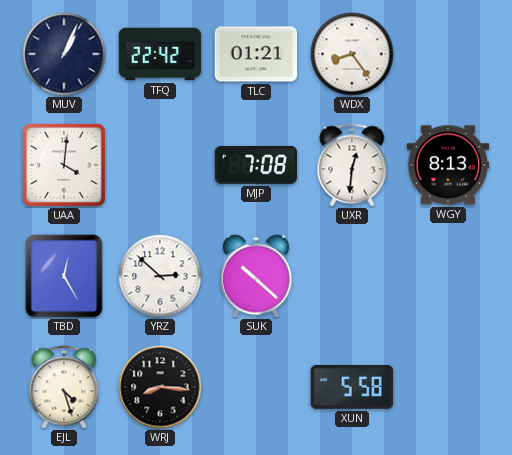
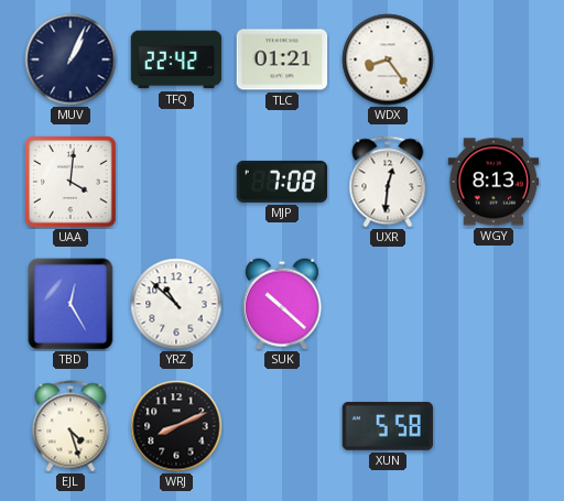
YRZ: 2:52 -> 10:52
WRJ: 8:16 -> 8:11
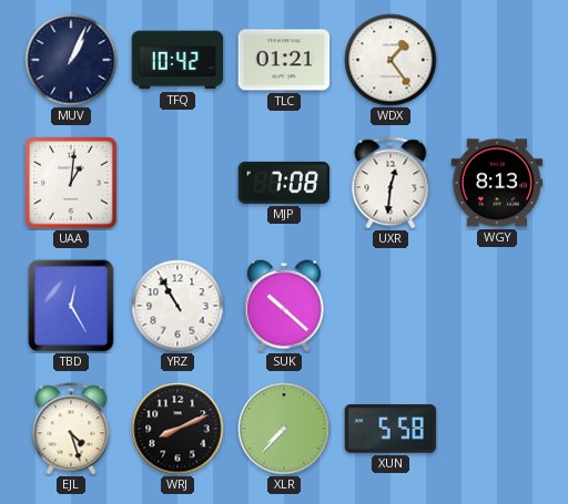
TFQ: 22:42 -> 10:42
WDX: 8:24 -> 1:24
UAA: 4:01 -> 1:01
YRZ: 10:52 -> 10:55
XLR: none -> 7:37
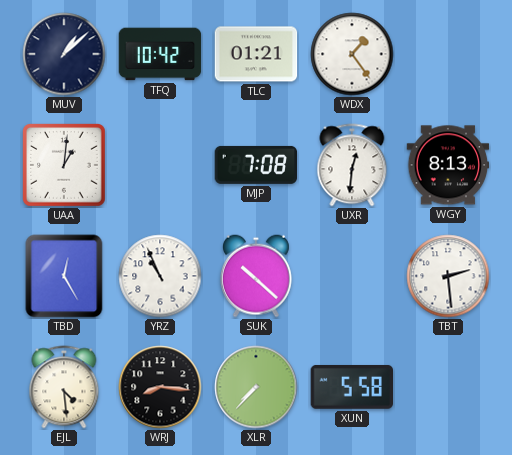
MUV: 1:04 -> 1:08
YRZ: 10:55 -> 10:56
TBT: none -> 2:29
EJL: 4:27 -> 4:29
WRJ: 8:11 -> 8:16
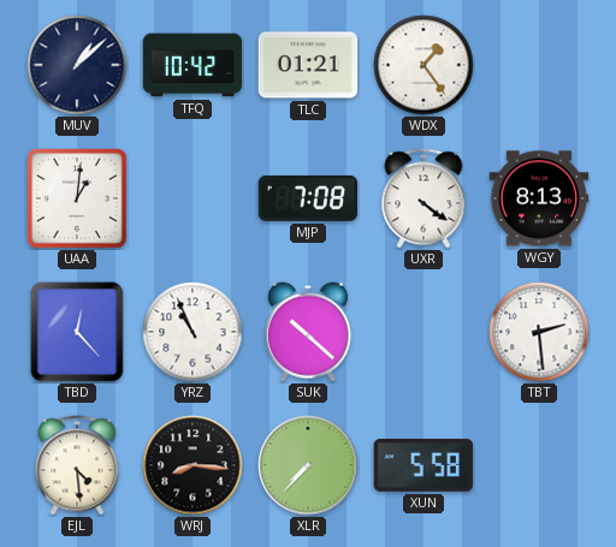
UXR: 12:31 -> 4:21
TBD: 12:25 -> 12:23
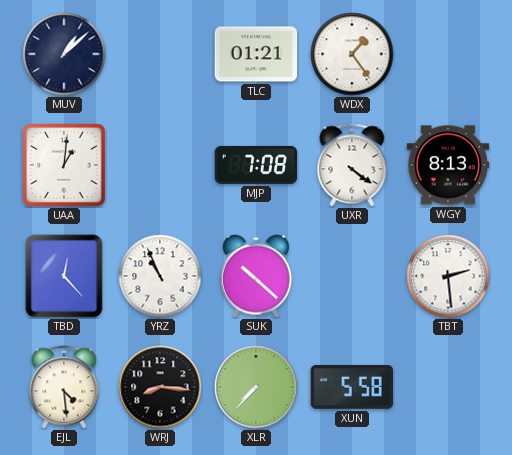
TFQ: 10:42 -> none
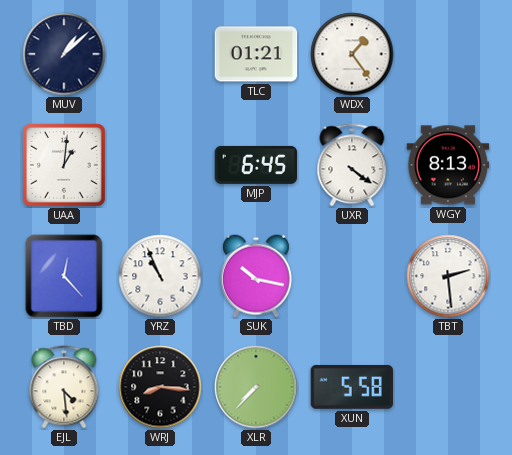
MJP: 7:08 -> 6:45
SUK: 10:22 -> 10:17
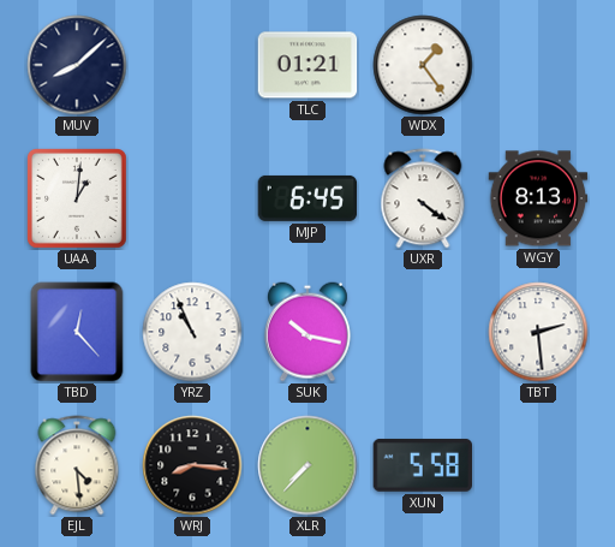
MUV: 1:08 -> 8:08
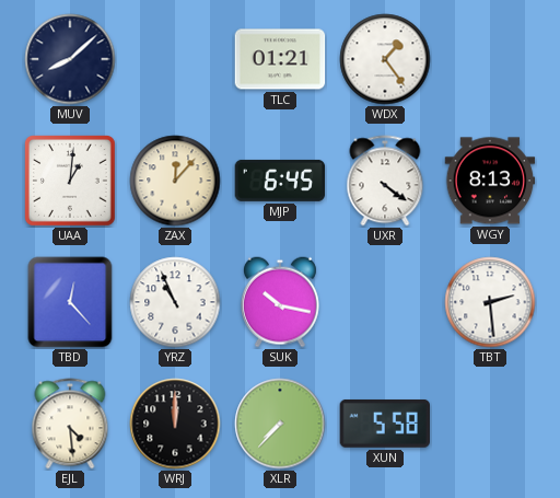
ZAX: none -> 12:07
WRJ: 8:16 -> 12:00
